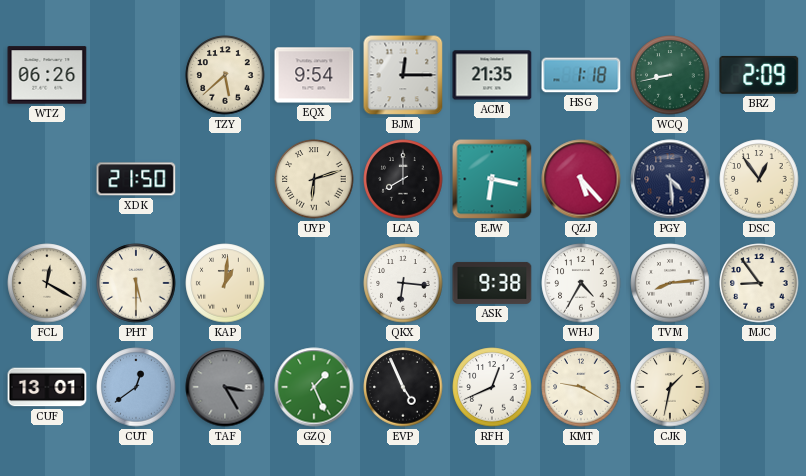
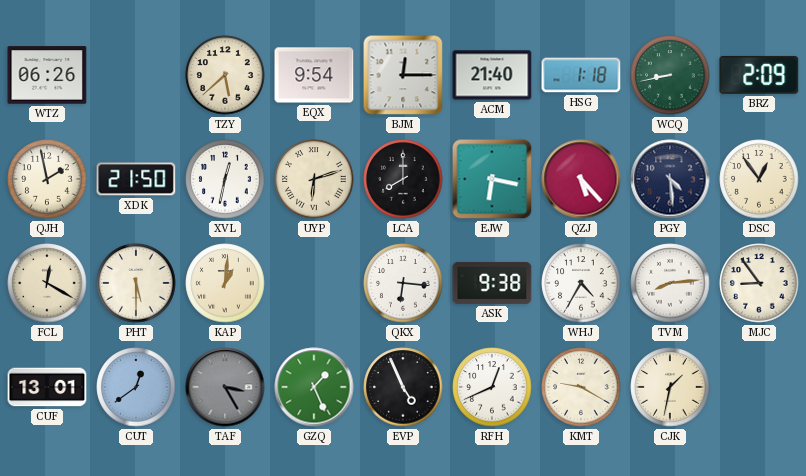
ACM: 21:35 -> 21:40
QJH: none -> 1:58
XVL: none -> 12:32
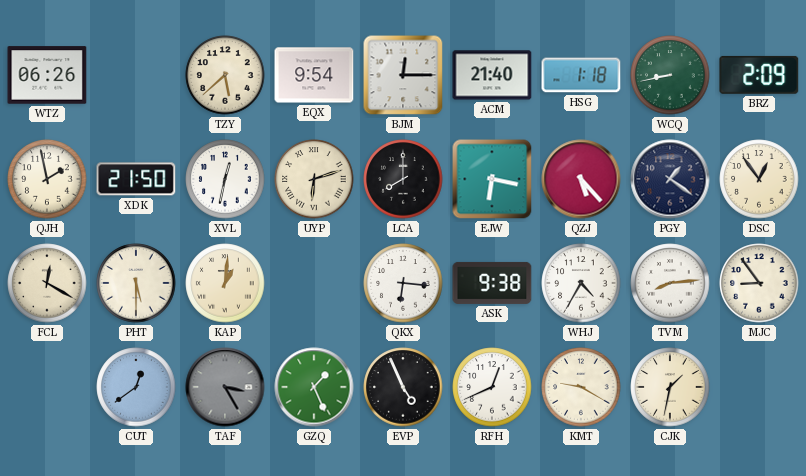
PGY: 4:29 -> 1:21
CUF: 13:01 -> none
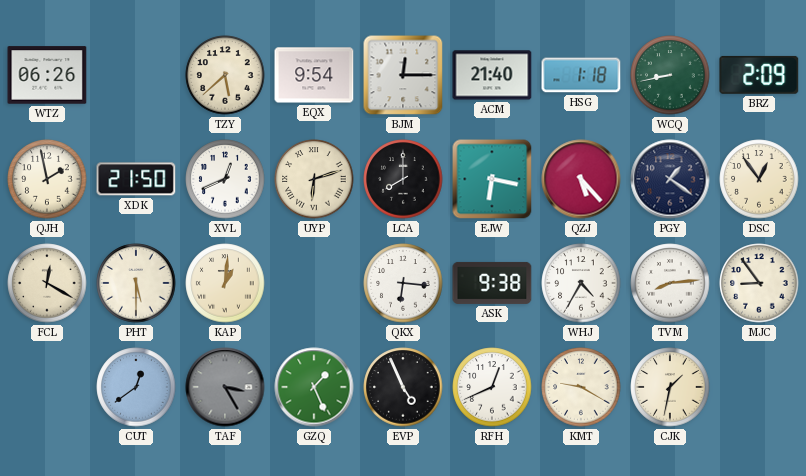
XVL: 12:32 -> 12:41
